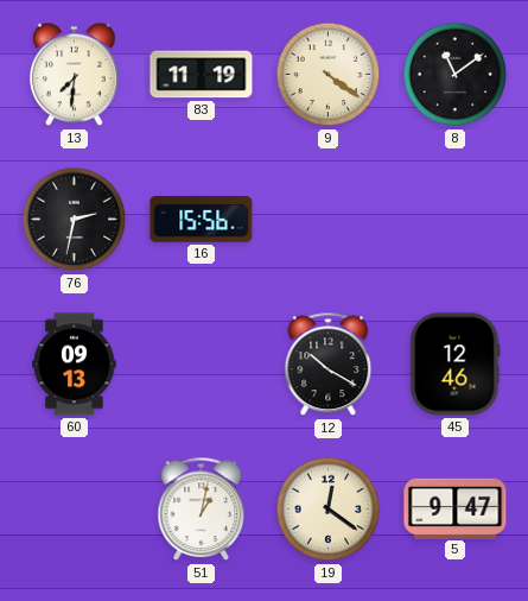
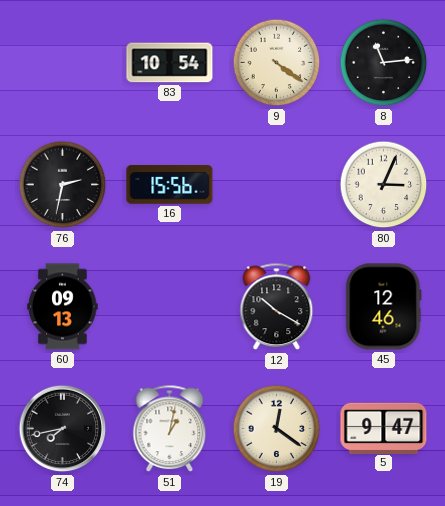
13: 7:31 -> none
83: 11:19 -> 10:54
8: 11:09 -> 11:14
80: none -> 3:04
74: none -> 7:43
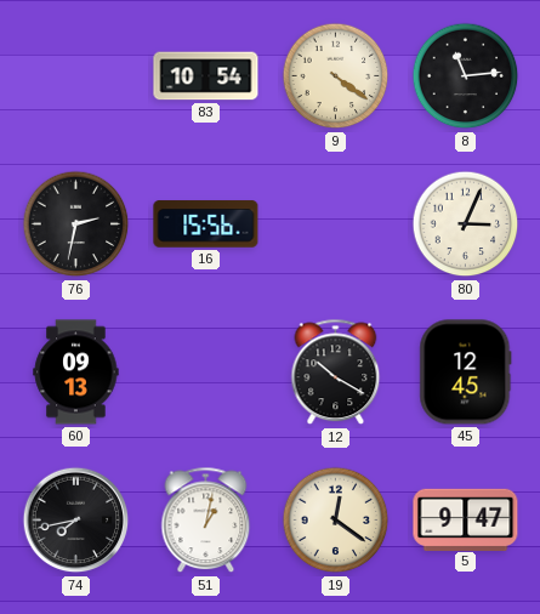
45: 12:46 -> 12:45
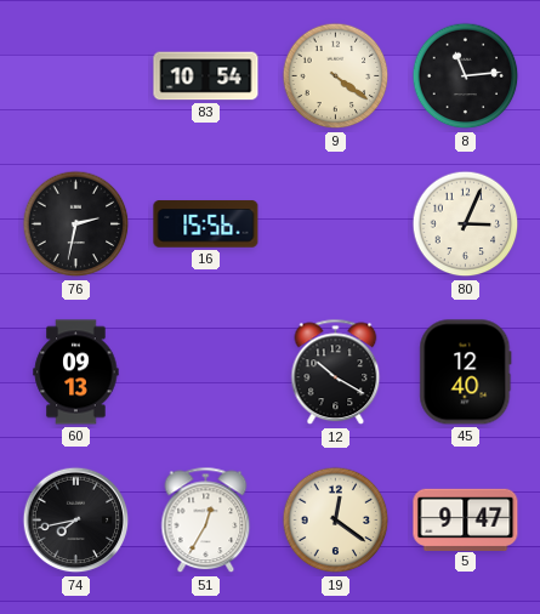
45: 12:45 -> 12:40
51: 1:02 -> 12:35
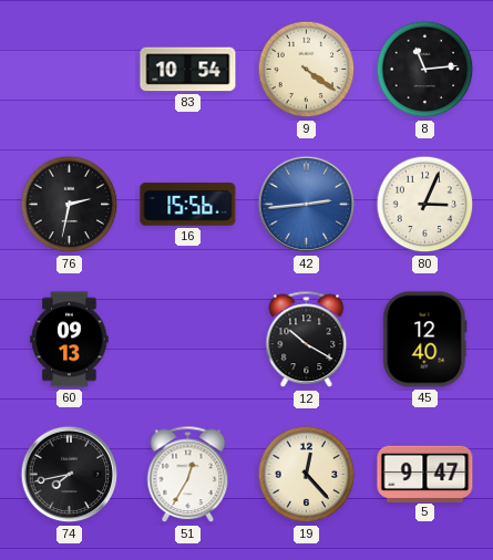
42: none -> 2:44
19: 12:21 -> 12:23
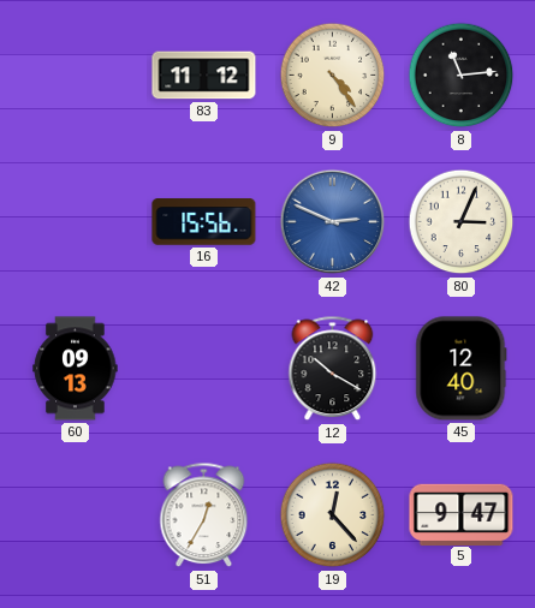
83: 10:54 -> 11:12
9: 4:21 -> 4:24
76: 2:32 -> none
42: 2:44 -> 2:49
74: 7:43 -> none
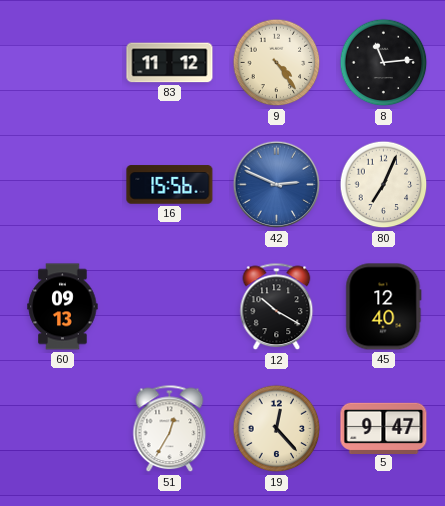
80: 3:04 -> 7:04
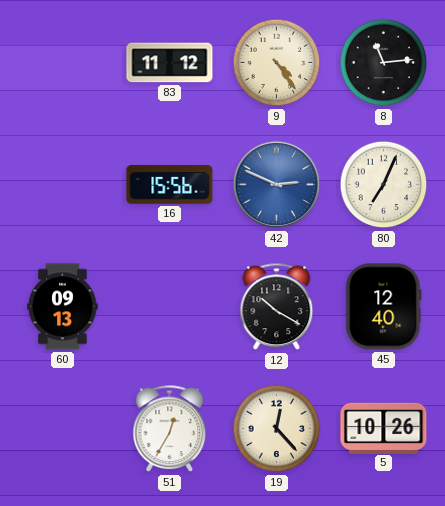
5: 9:47 -> 10:26
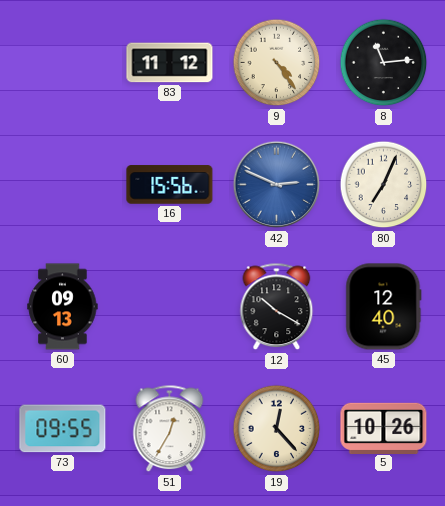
73: none -> 09:55
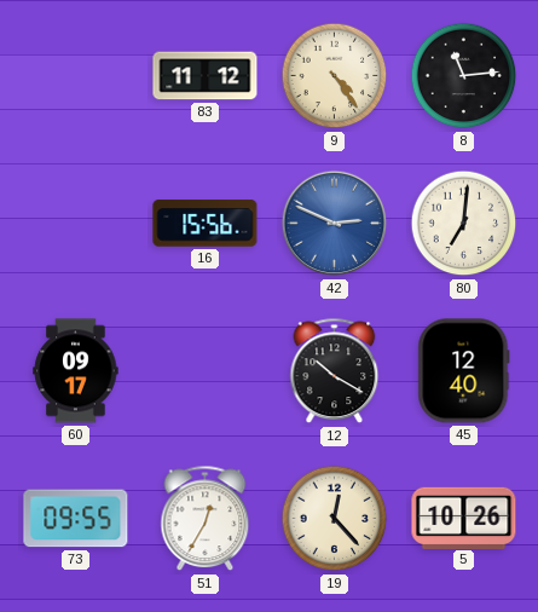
80: 7:04 -> 7:01
60: 09:13 -> 09:17
